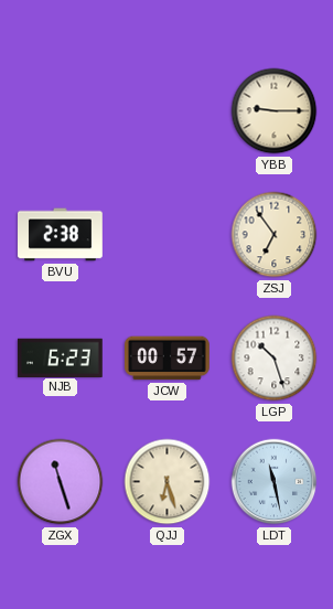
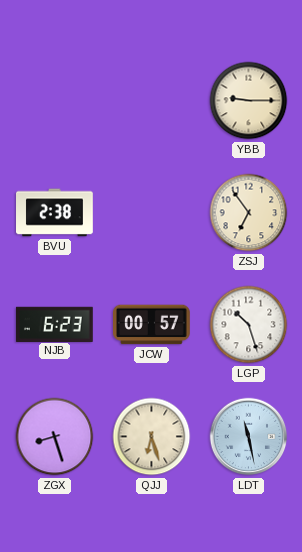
ZGX: 11:27 -> 8:27
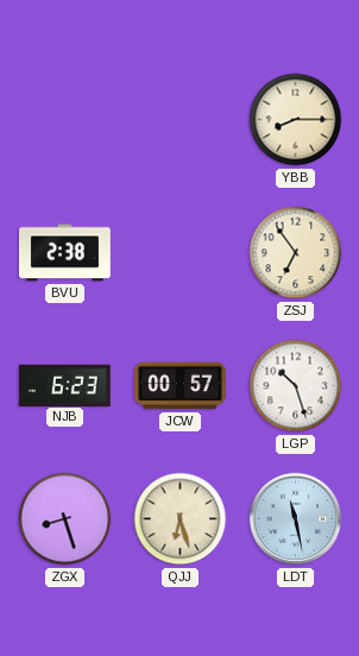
YBB: 9:15 -> 8:15
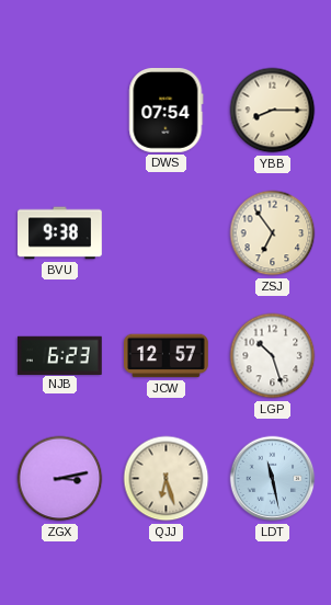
DWS: none -> 07:54
BVU: 2:38 -> 9:38
JCW: 00:57 -> 12:57
ZGX: 8:27 -> 3:13
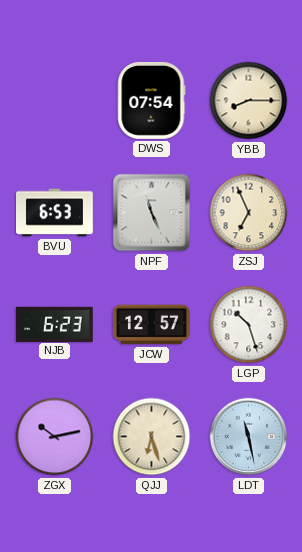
BVU: 9:38 -> 6:53
NPF: none -> 11:26
ZSJ: 6:54 -> 6:56
ZGX: 3:13 -> 10:13
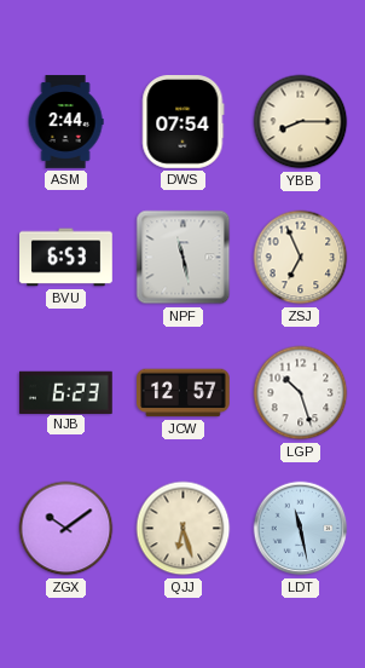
ASM: none -> 2:44
NPF: 11:26 -> 11:28
ZGX: 10:13 -> 10:09
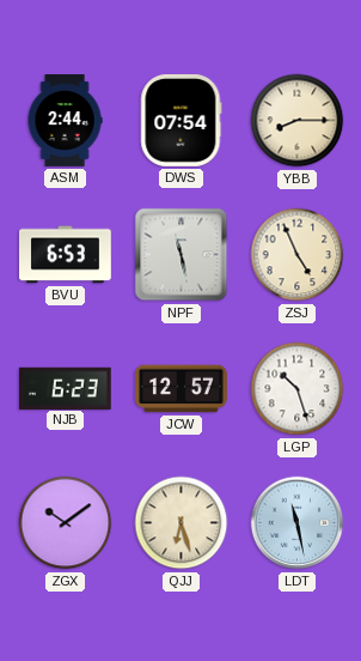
ZSJ: 6:56 -> 4:56
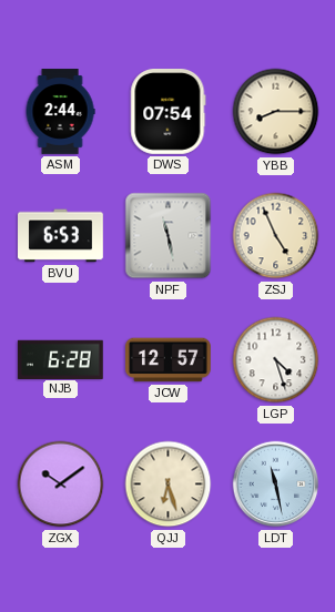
NJB: 6:23 -> 6:28
LGP: 10:27 -> 4:27
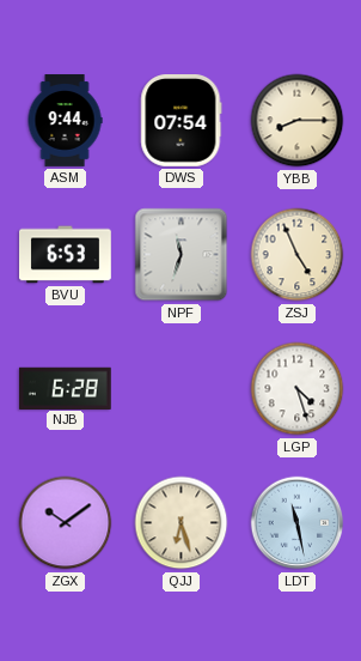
ASM: 2:44 -> 9:44
NPF: 11:28 -> 11:33
JCW: 12:57 -> none
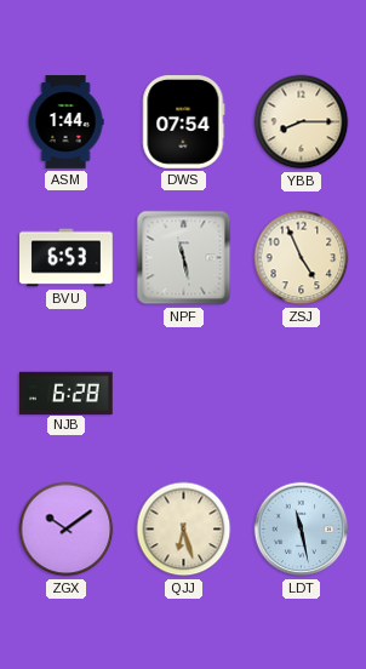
ASM: 9:44 -> 1:44
NPF: 11:33 -> 11:28
LGP: 4:27 -> none
